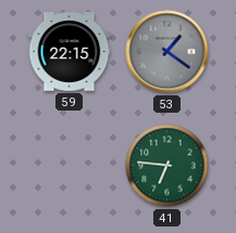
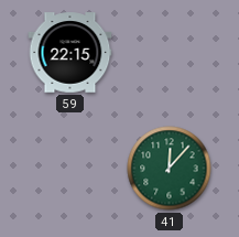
53: 1:21 -> none
41: 6:46 -> 12:07
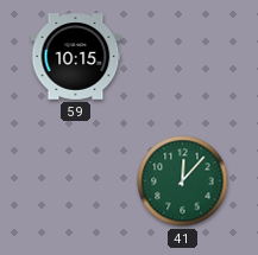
59: 22:15 -> 10:15
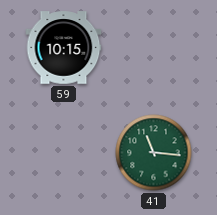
41: 12:07 -> 11:16
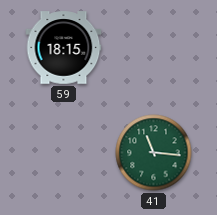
59: 10:15 -> 18:15
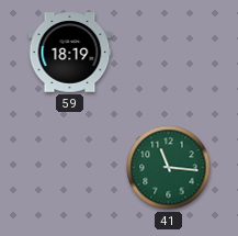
59: 18:15 -> 18:19
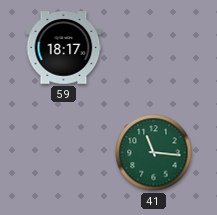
59: 18:19 -> 18:17
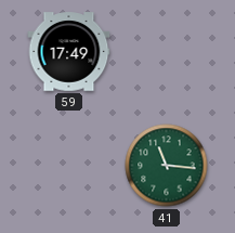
59: 18:17 -> 17:49
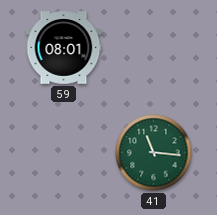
59: 17:49 -> 08:01
